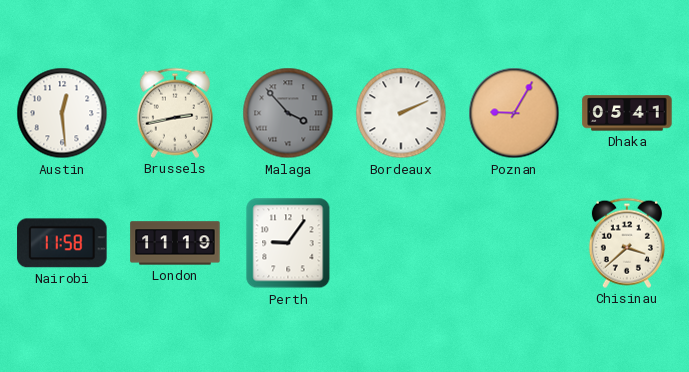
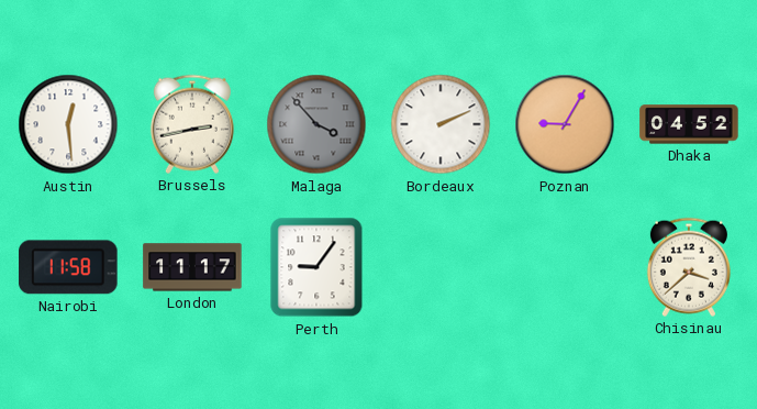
Dhaka: 05:41 -> 04:52
London: 11:19 -> 11:17
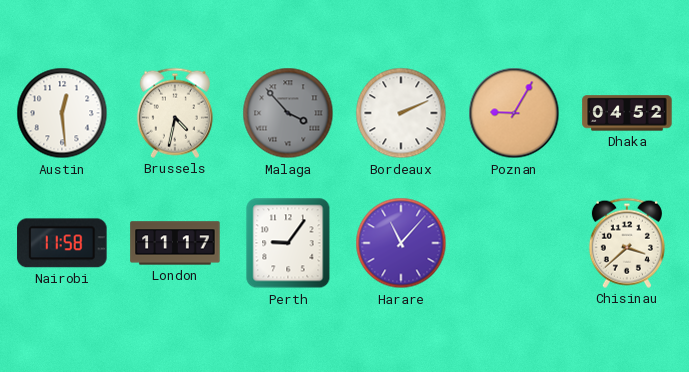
Brussels: 2:43 -> 4:32
Harare: none -> 11:07
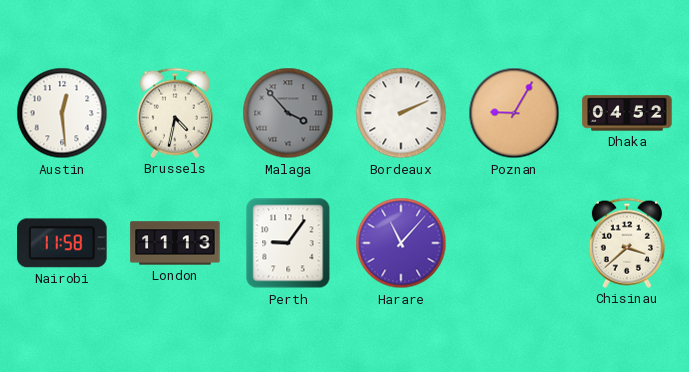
London: 11:17 -> 11:13
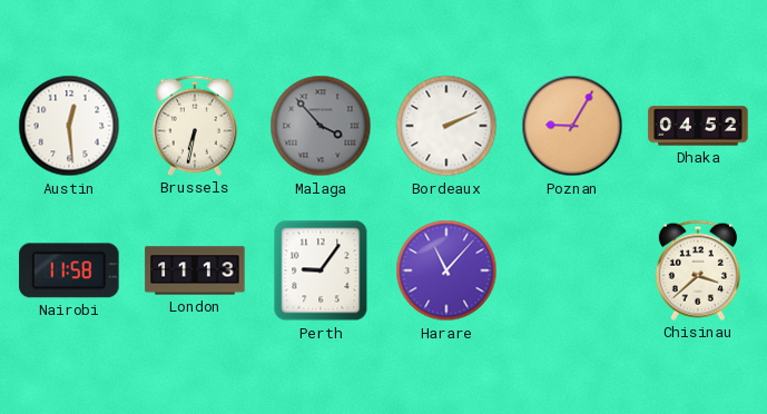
Brussels: 4:32 -> 6:32
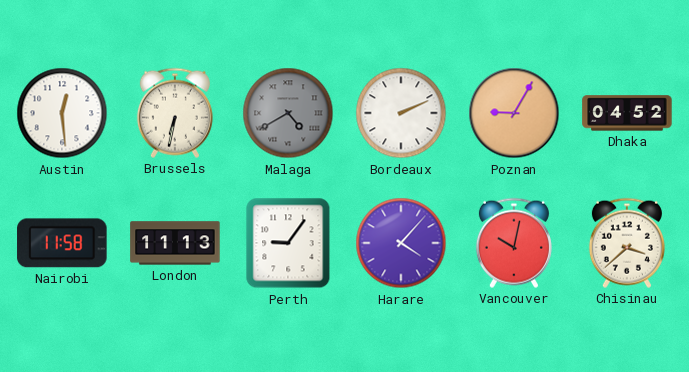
Malaga: 3:53 -> 4:40
Harare: 11:07 -> 4:07
Vancouver: none -> 10:02
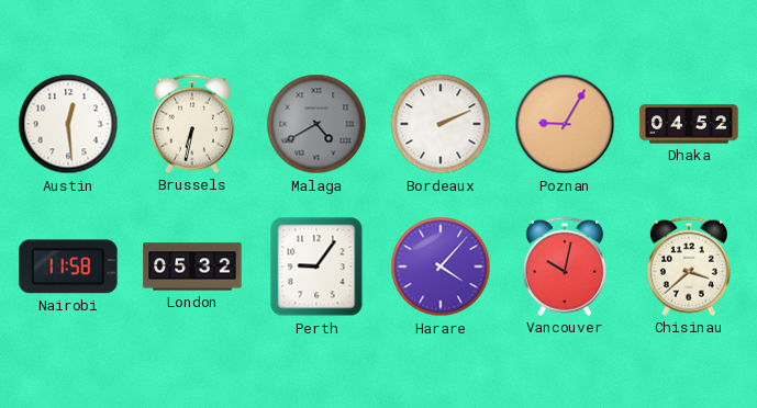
London: 11:13 -> 05:32
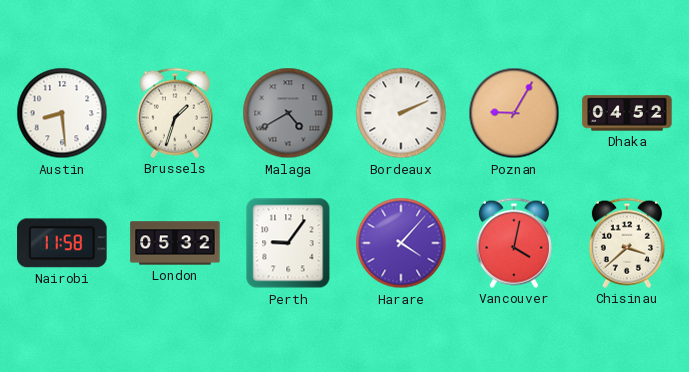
Austin: 12:29 -> 8:29
Brussels: 6:32 -> 1:33
Vancouver: 10:02 -> 4:02
